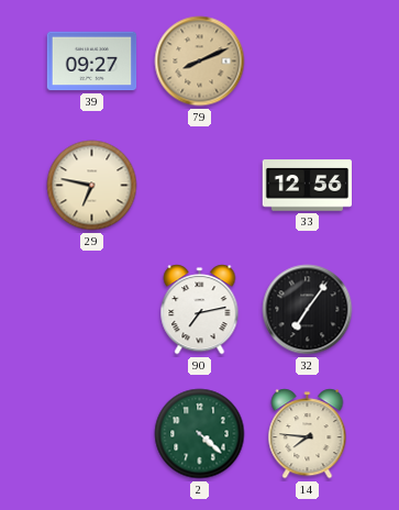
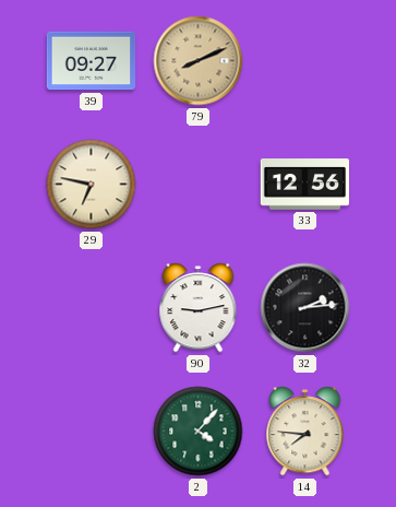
90: 7:13 -> 9:13
32: 7:06 -> 2:14
2: 4:22 -> 4:07
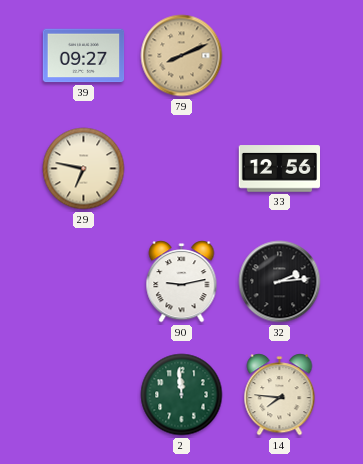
2: 4:07 -> 11:59
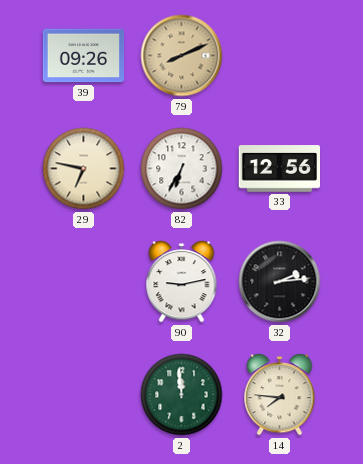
39: 09:27 -> 09:26
82: none -> 6:35
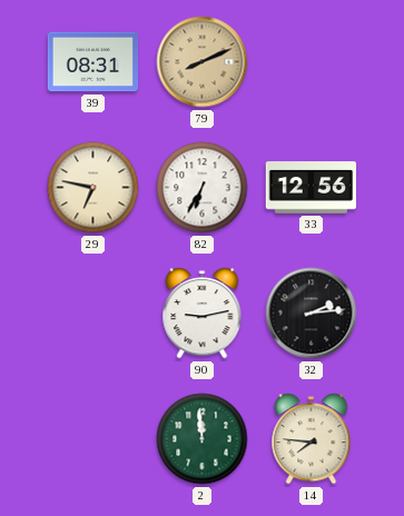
39: 09:26 -> 08:31
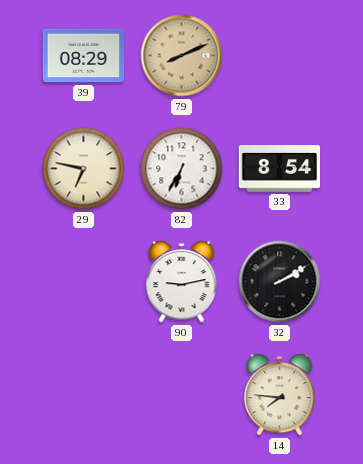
39: 08:31 -> 08:29
33: 12:56 -> 8:54
32: 2:14 -> 2:10
2: 11:59 -> none
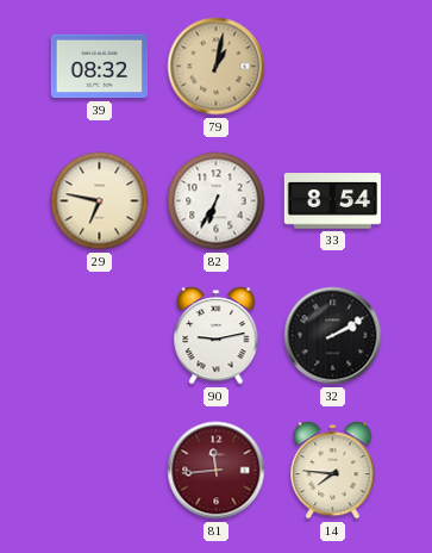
39: 08:29 -> 08:32
79: 8:11 -> 1:02
81: none -> 11:44
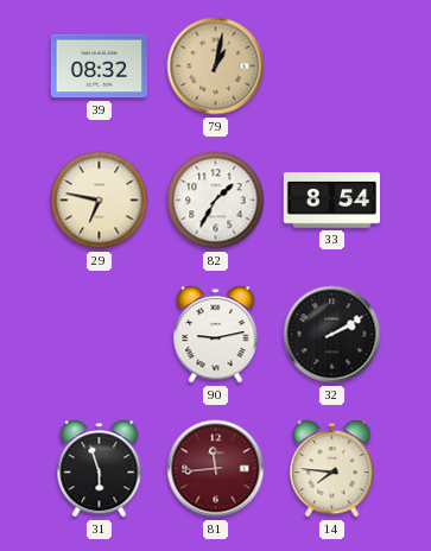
82: 6:35 -> 1:35
31: none -> 5:57
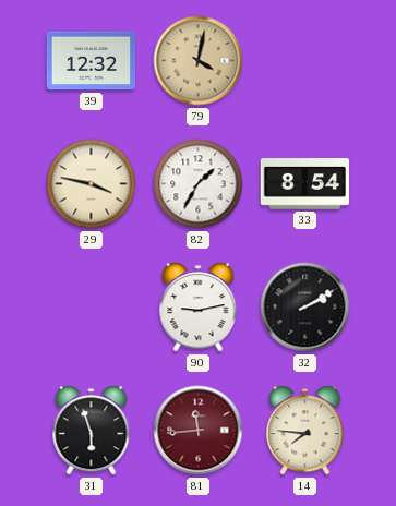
39: 08:32 -> 12:32
79: 1:02 -> 4:02
29: 6:47 -> 3:47
